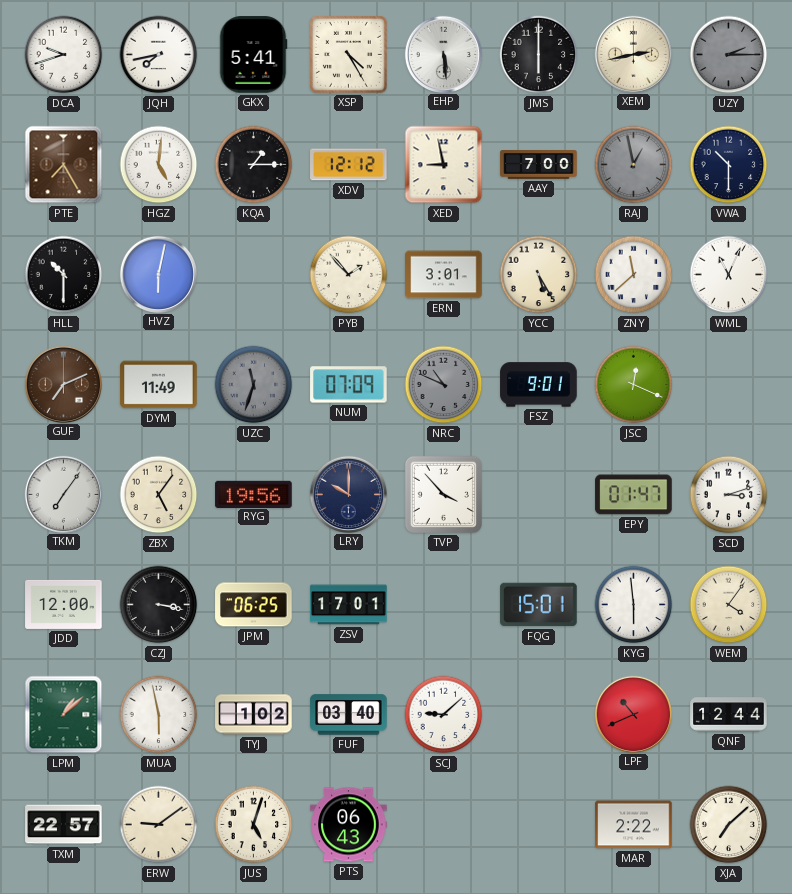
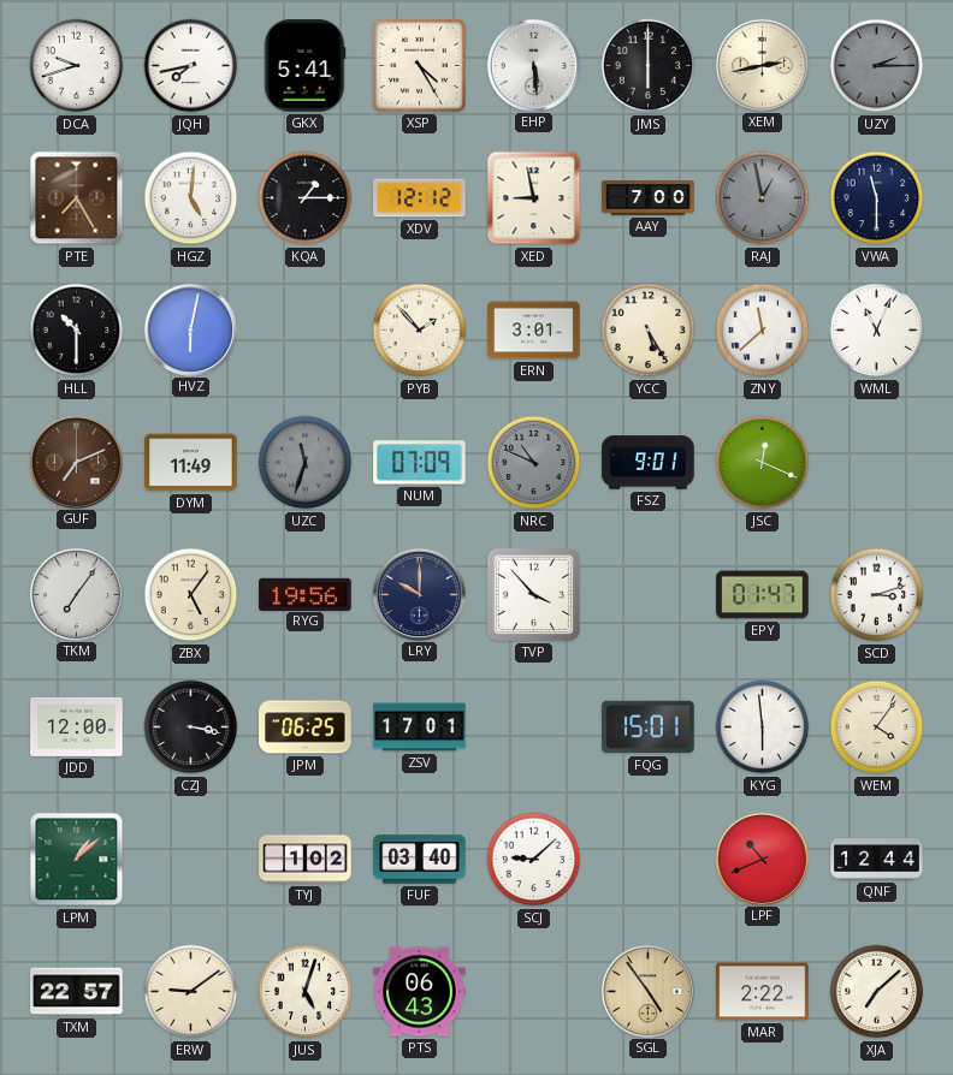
VWA: 10:30 -> 11:30
MUA: 5:58 -> none
SGL: none -> 4:54
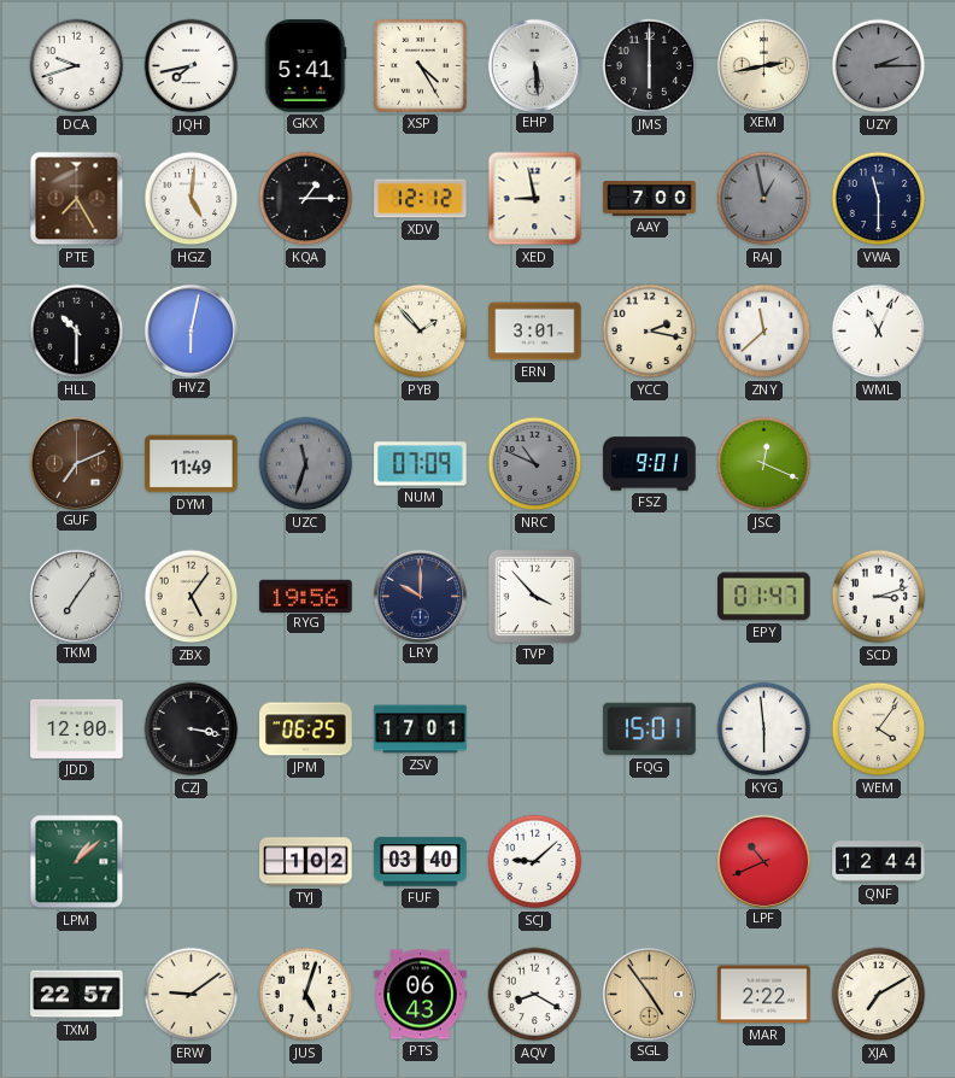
YCC: 5:25 -> 2:17
AQV: none -> 8:20
XJA: 7:08 -> 7:10
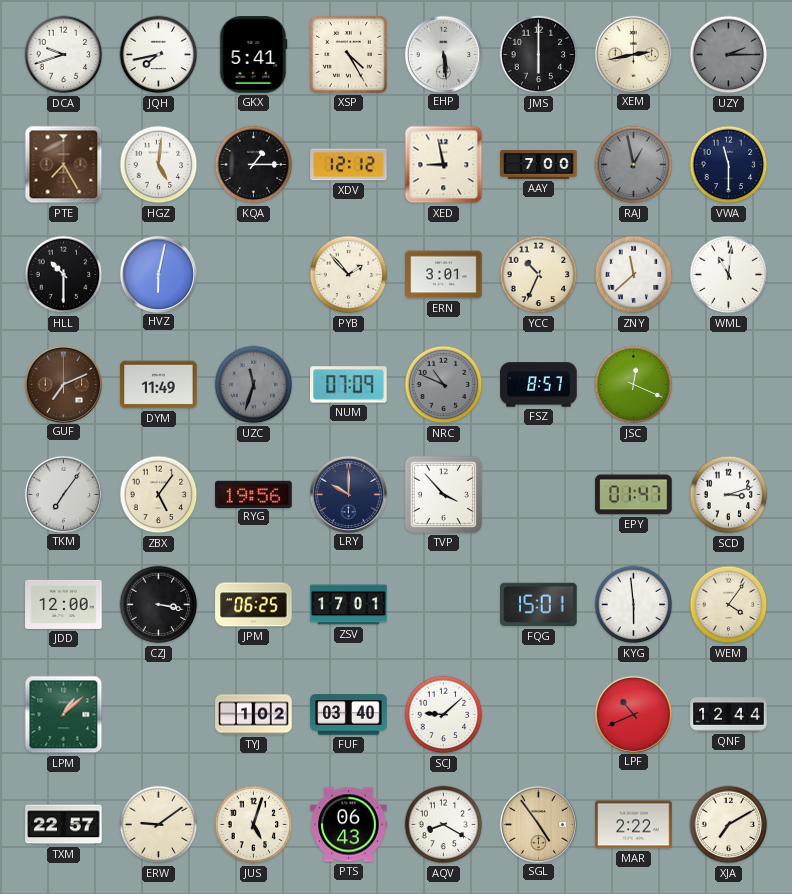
YCC: 2:17 -> 10:34
WML: 11:04 -> 11:01
FSZ: 9:01 -> 8:57
